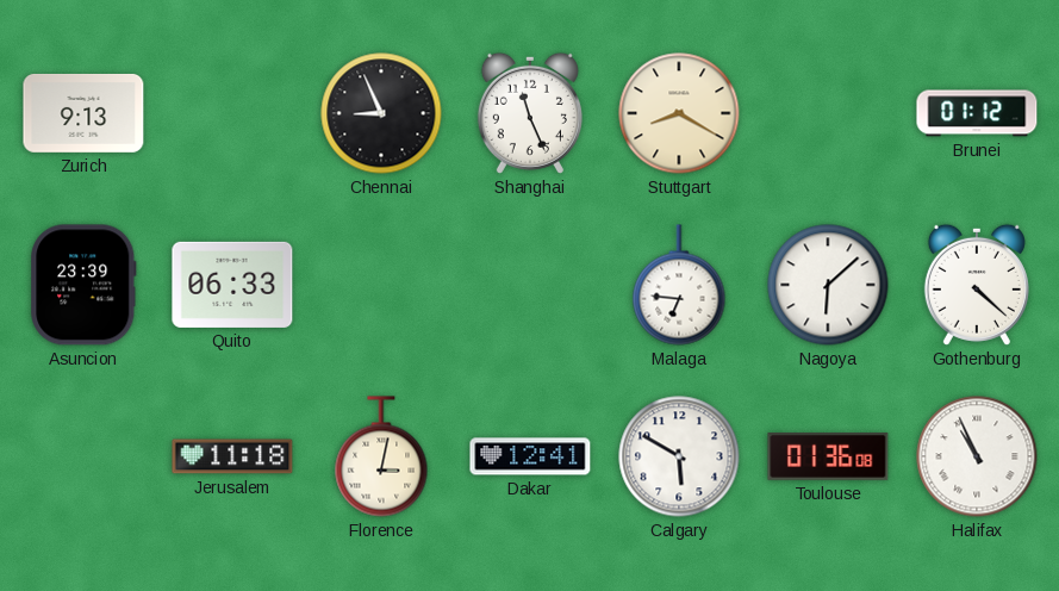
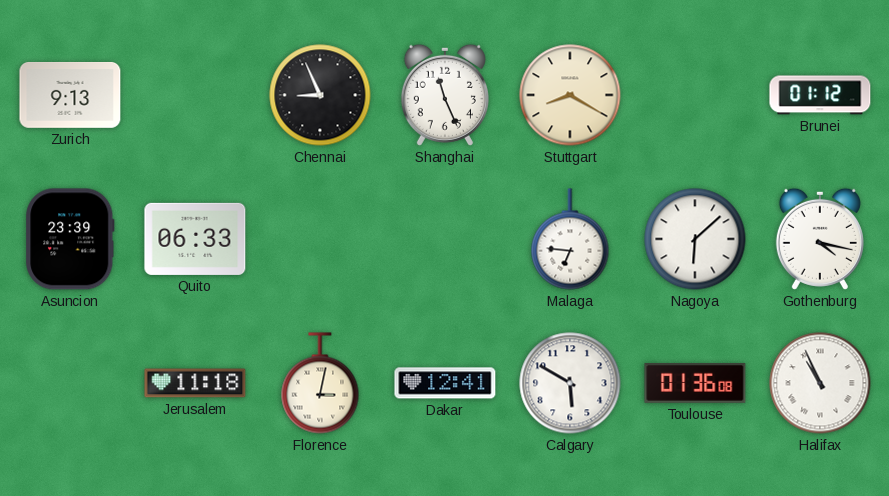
Gothenburg: 4:22 -> 4:17
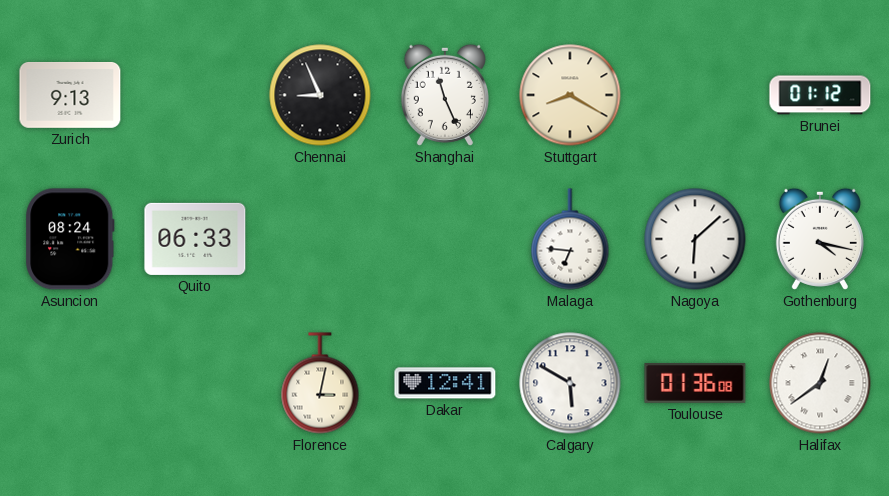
Asuncion: 23:39 -> 08:24
Jerusalem: 11:18 -> none
Halifax: 10:56 -> 12:39
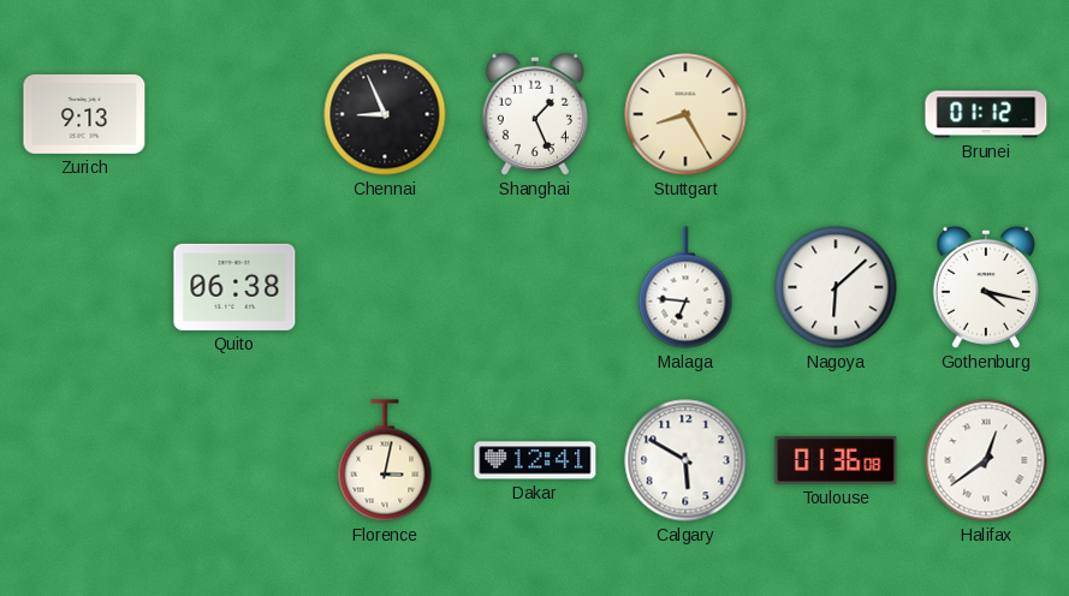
Shanghai: 11:26 -> 1:26
Stuttgart: 8:20 -> 8:25
Asuncion: 08:24 -> none
Quito: 06:33 -> 06:38
